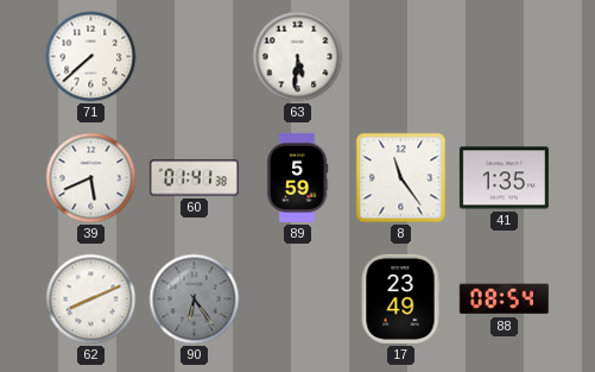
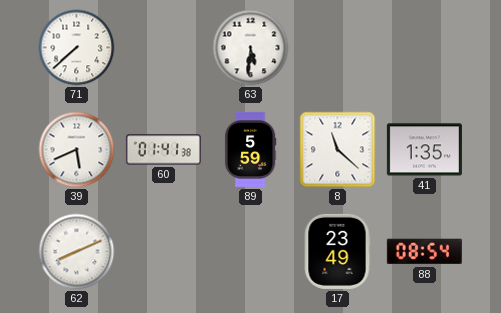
8: 11:24 -> 11:22
90: 6:24 -> none
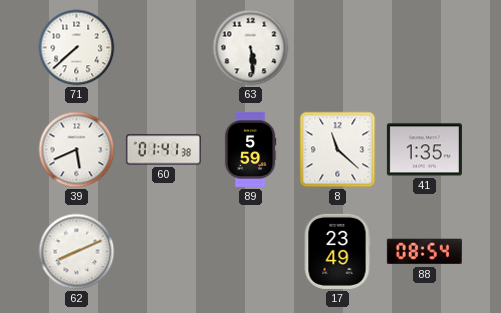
63: 5:31 -> 5:29
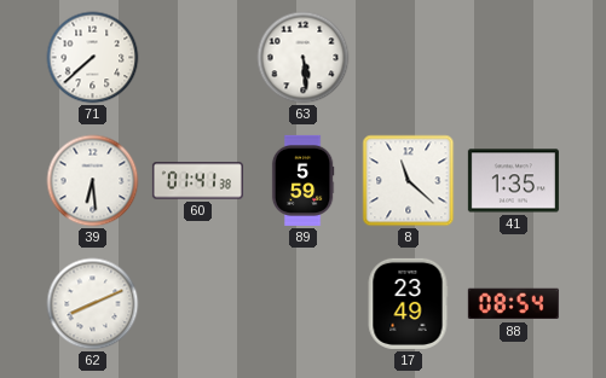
39: 5:41 -> 6:29
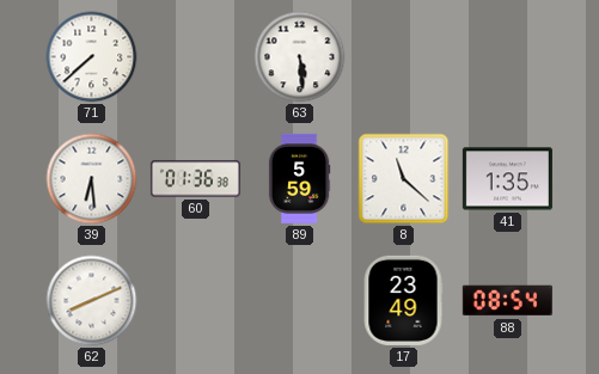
60: 01:41 -> 01:36
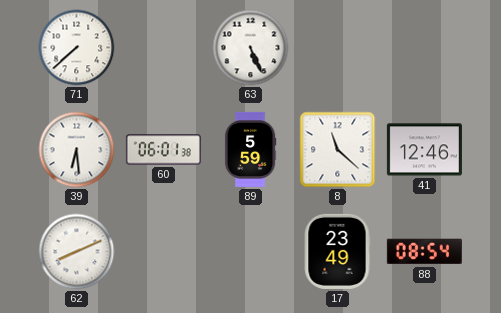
63: 5:29 -> 5:26
60: 01:36 -> 06:01
41: 1:35 -> 12:46
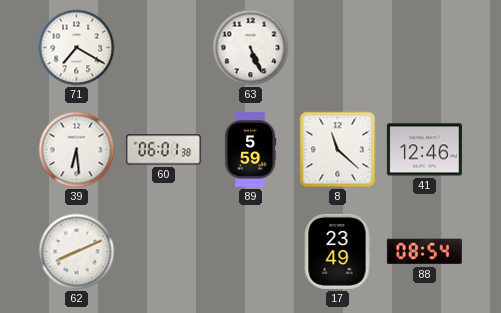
71: 7:38 -> 7:20
